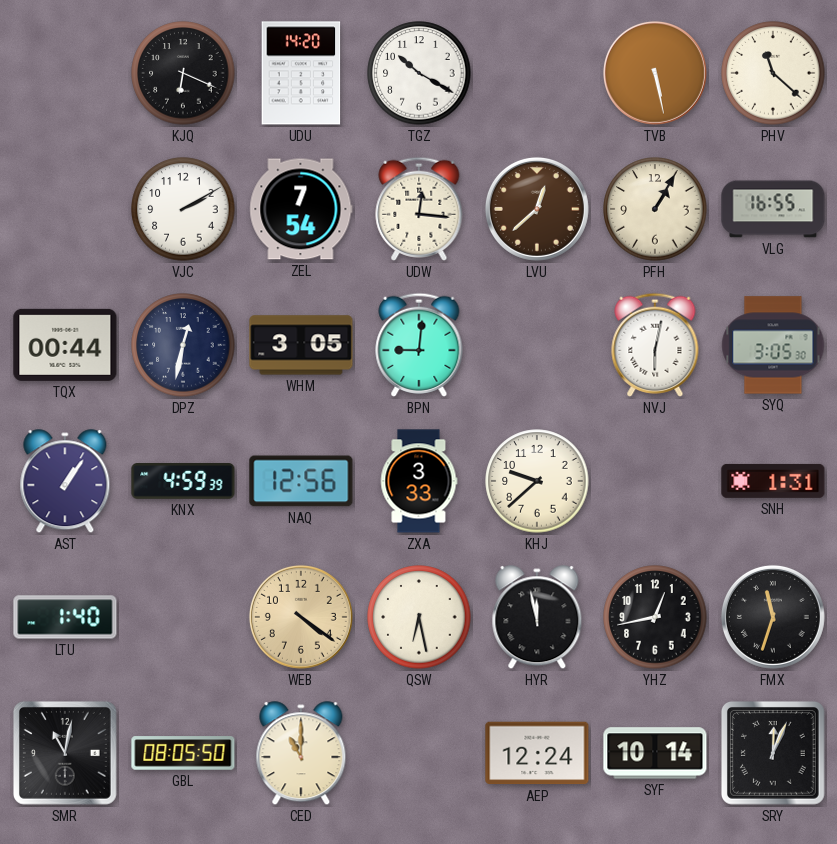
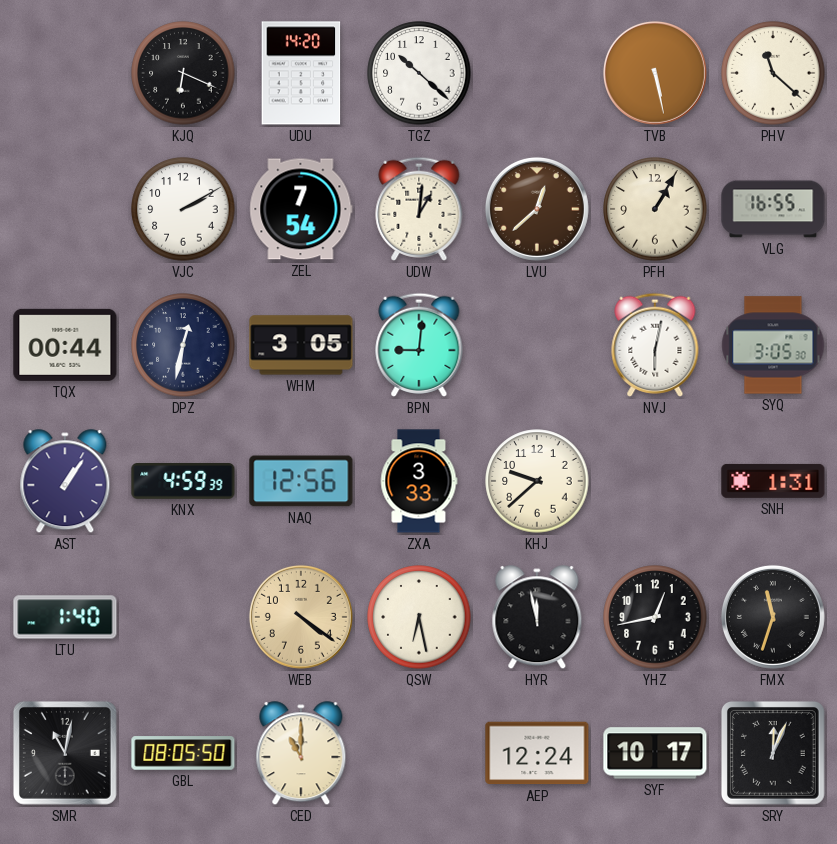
TGZ: 10:20 -> 10:22
UDW: 12:16 -> 1:01
SYF: 10:14 -> 10:17
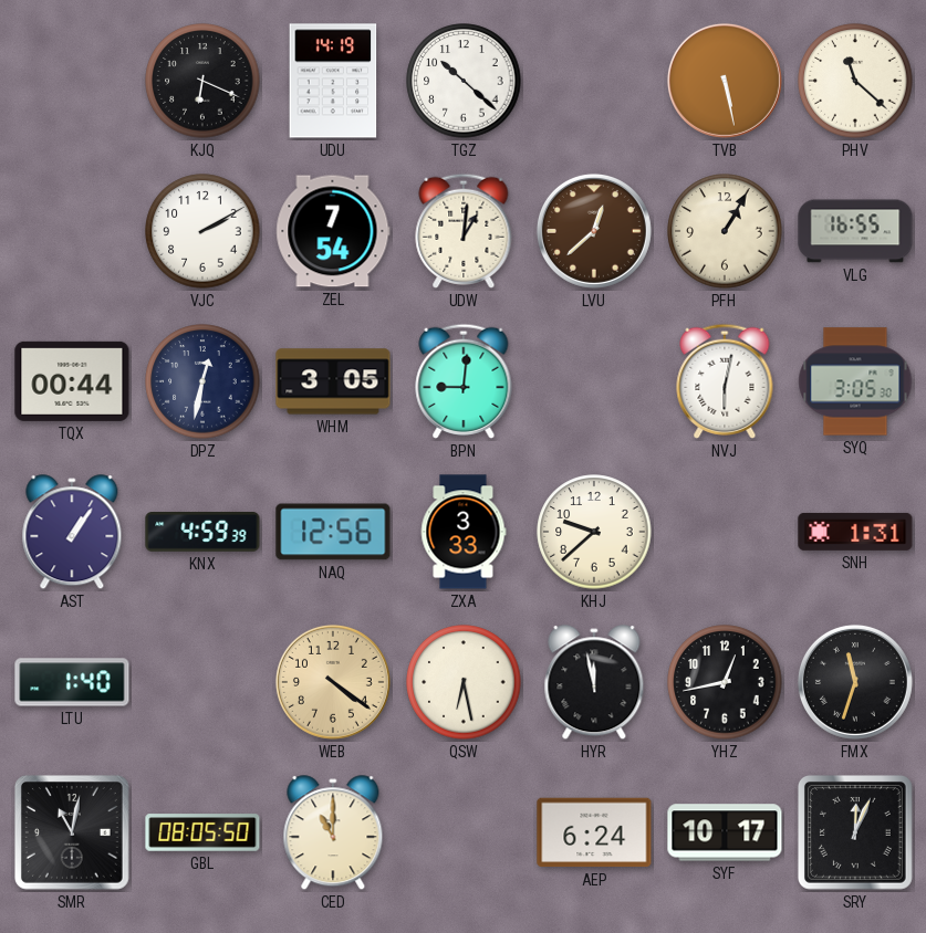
UDU: 14:20 -> 14:19
AEP: 12:24 -> 6:24
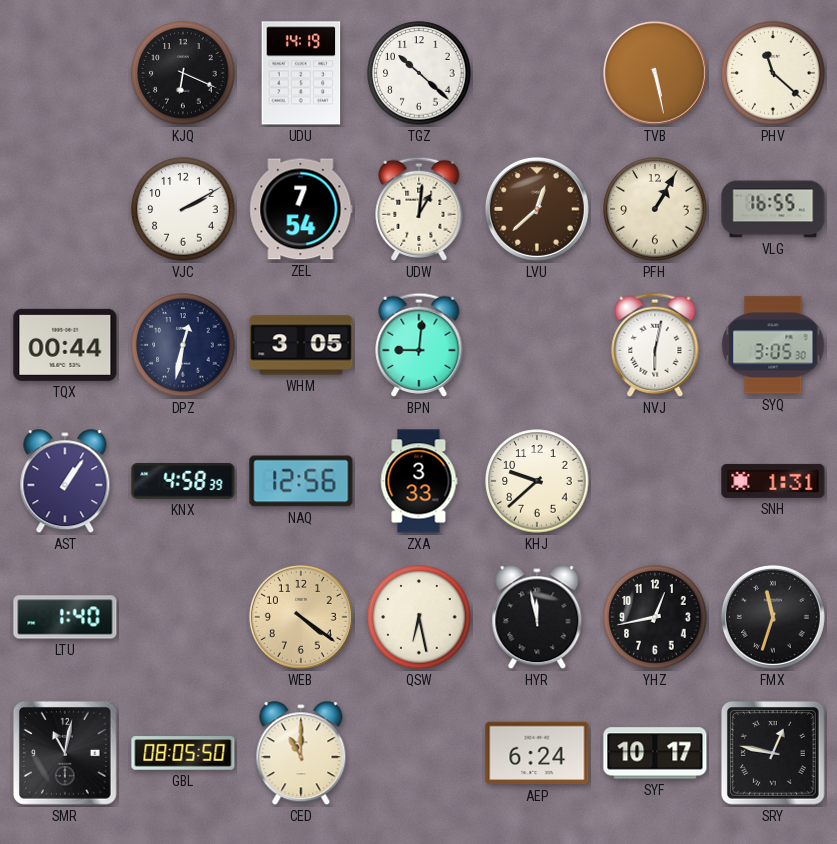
KNX: 4:59 -> 4:58
SRY: 12:04 -> 12:47
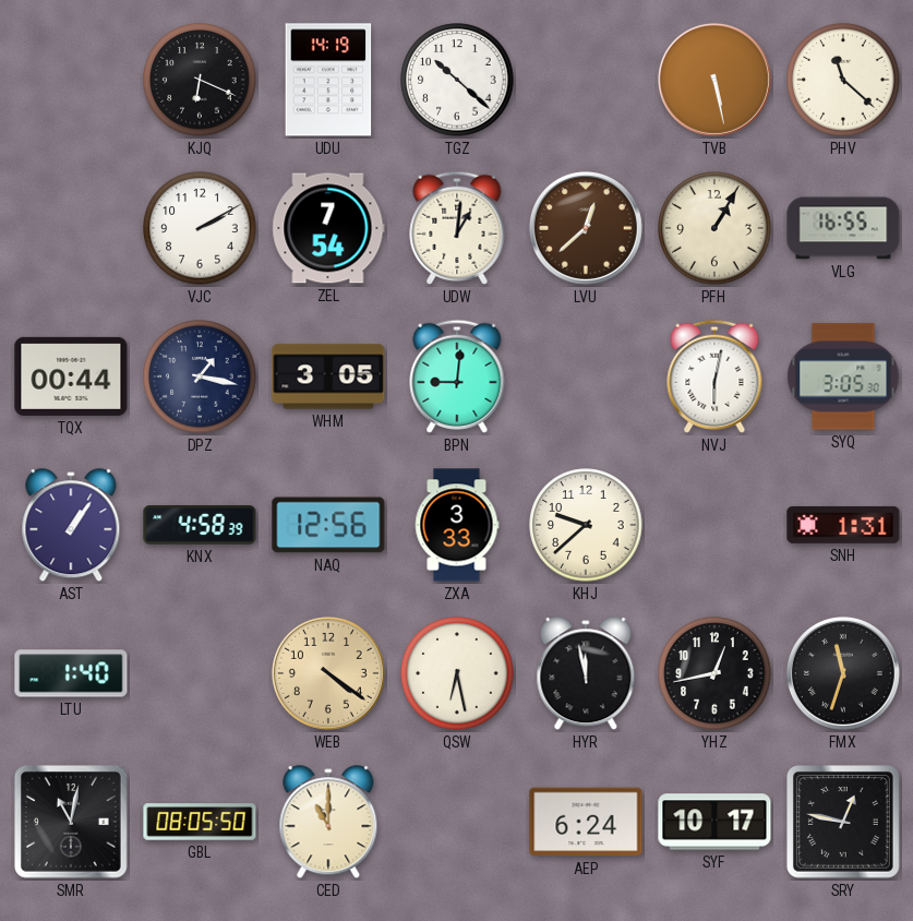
DPZ: 12:32 -> 1:17
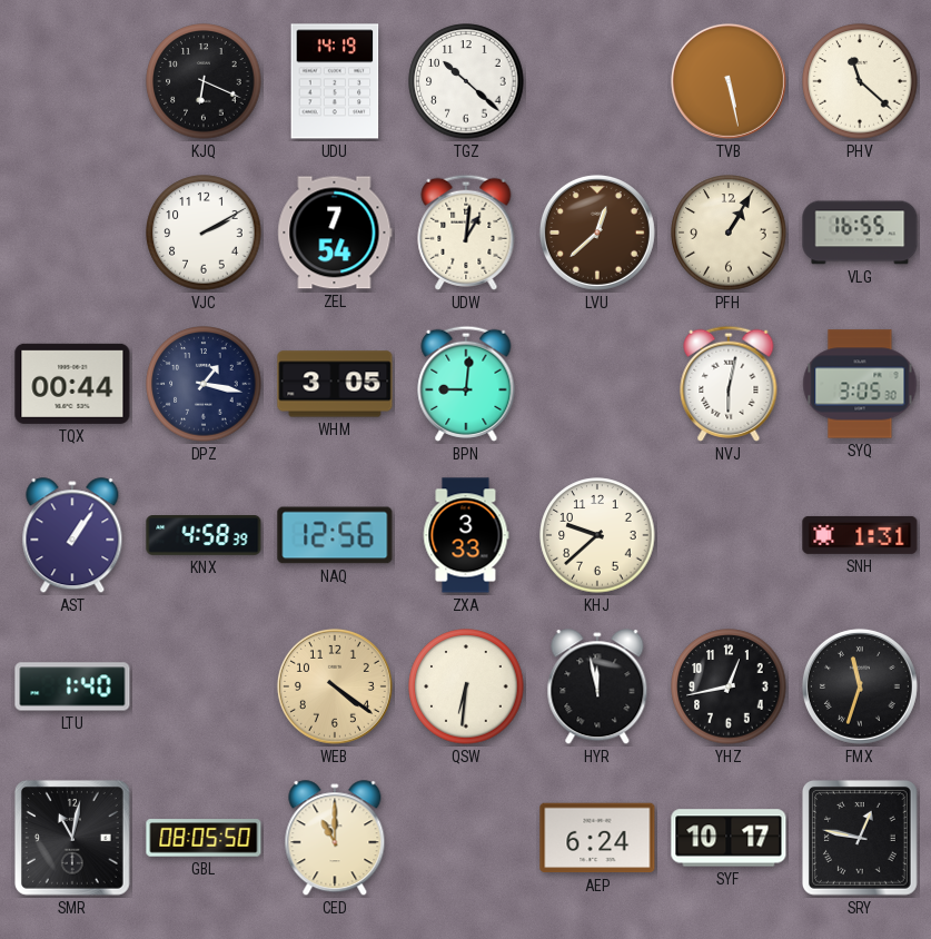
QSW: 6:28 -> 6:31
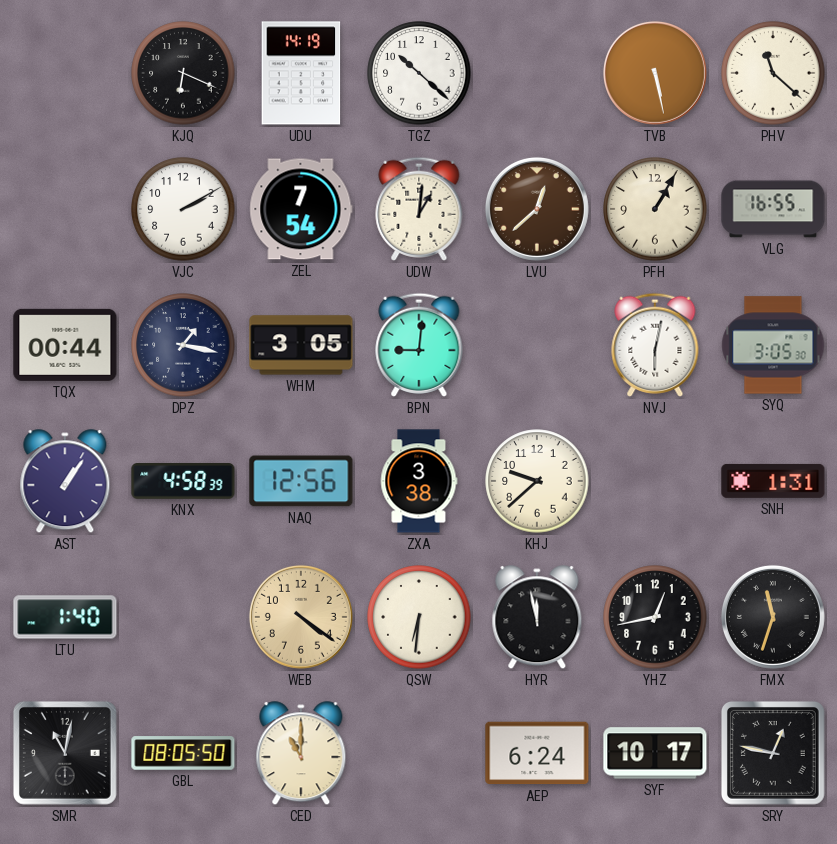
ZXA: 3:33 -> 3:38
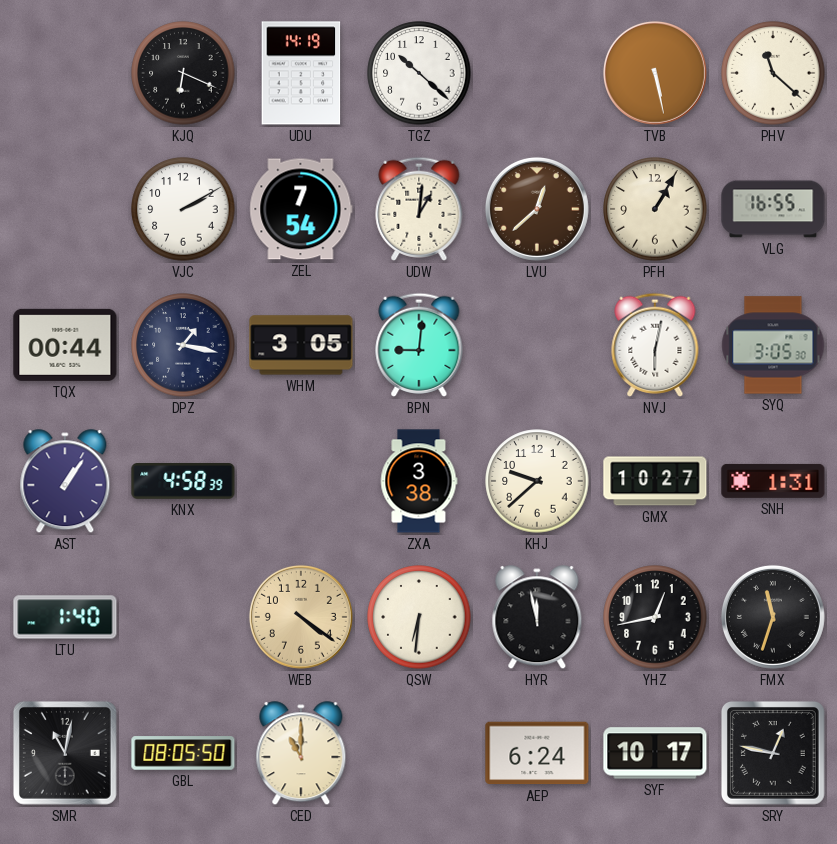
NAQ: 12:56 -> none
GMX: none -> 10:27
